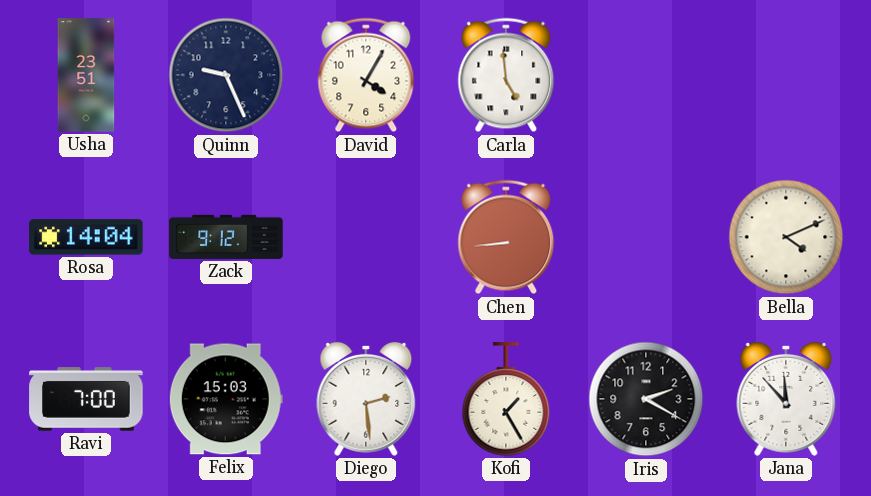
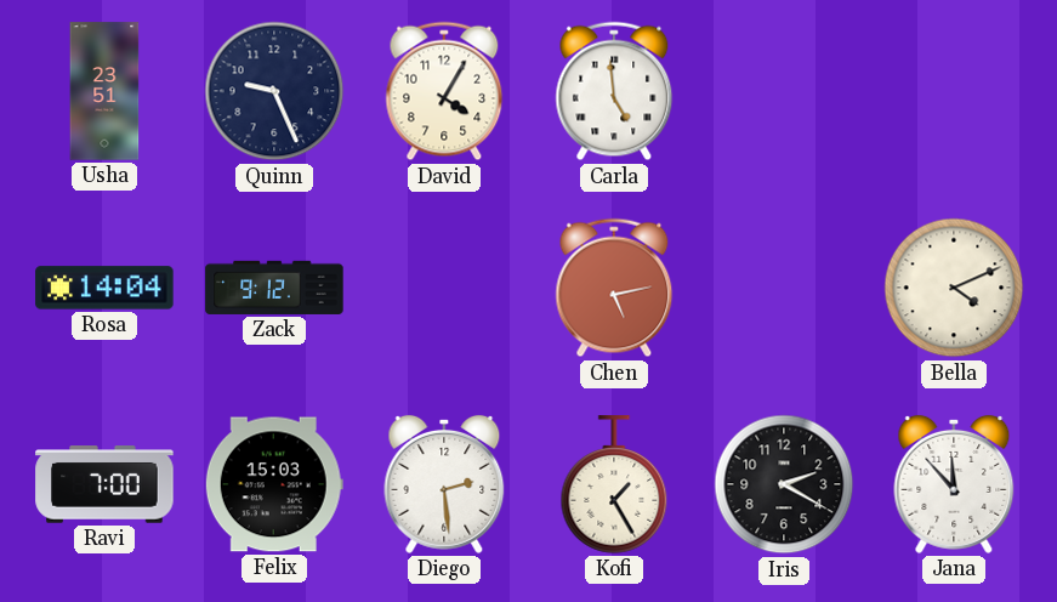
Chen: 8:44 -> 5:13
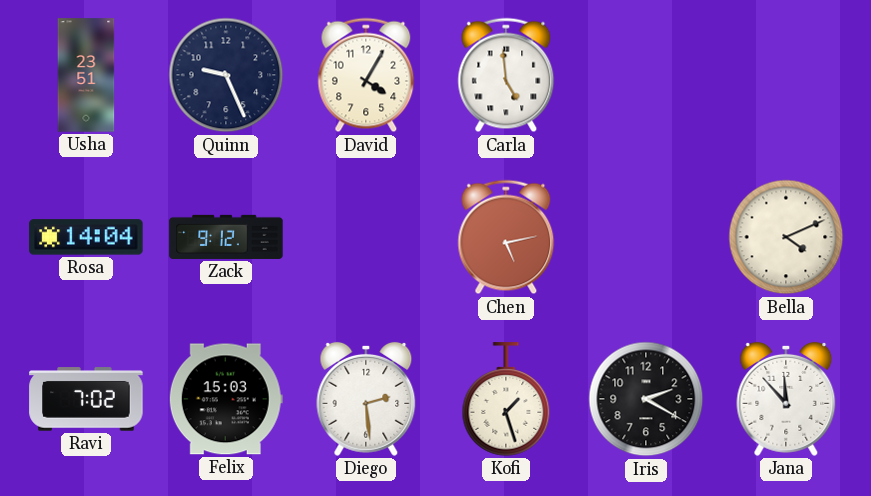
Ravi: 7:00 -> 7:02
Kofi: 1:25 -> 1:27
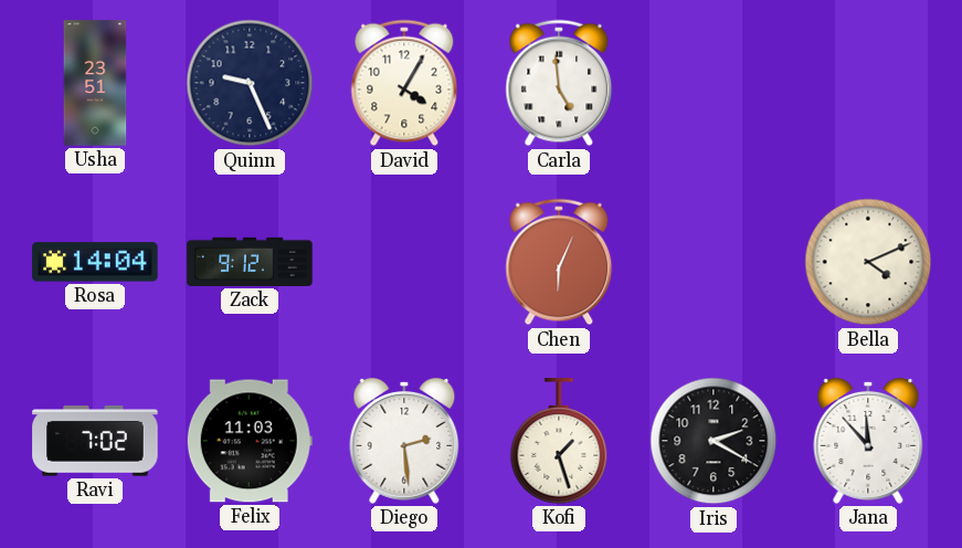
Chen: 5:13 -> 6:04
Felix: 15:03 -> 11:03
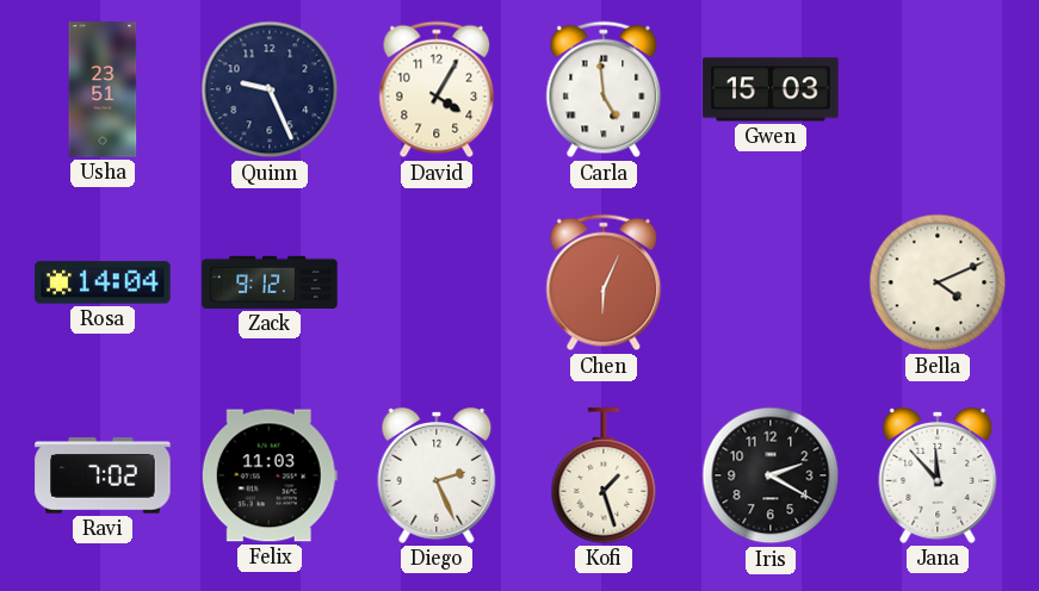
Gwen: none -> 15:03
Diego: 2:29 -> 2:26
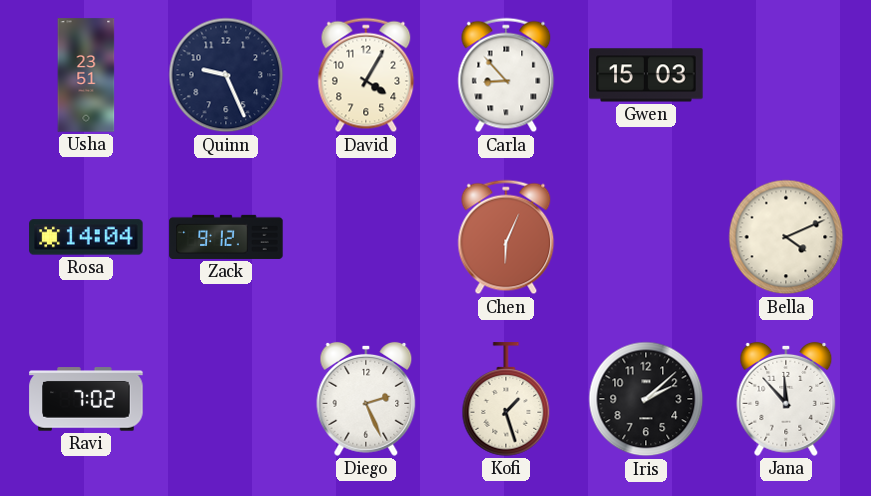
Carla: 4:59 -> 8:53
Felix: 11:03 -> none
Iris: 2:20 -> 2:08
